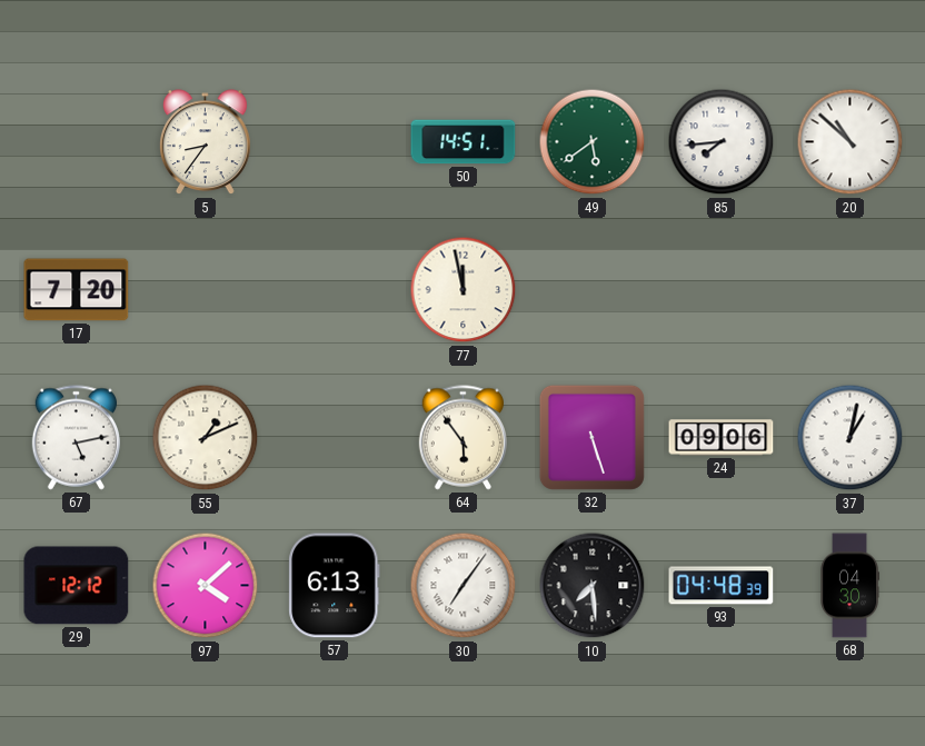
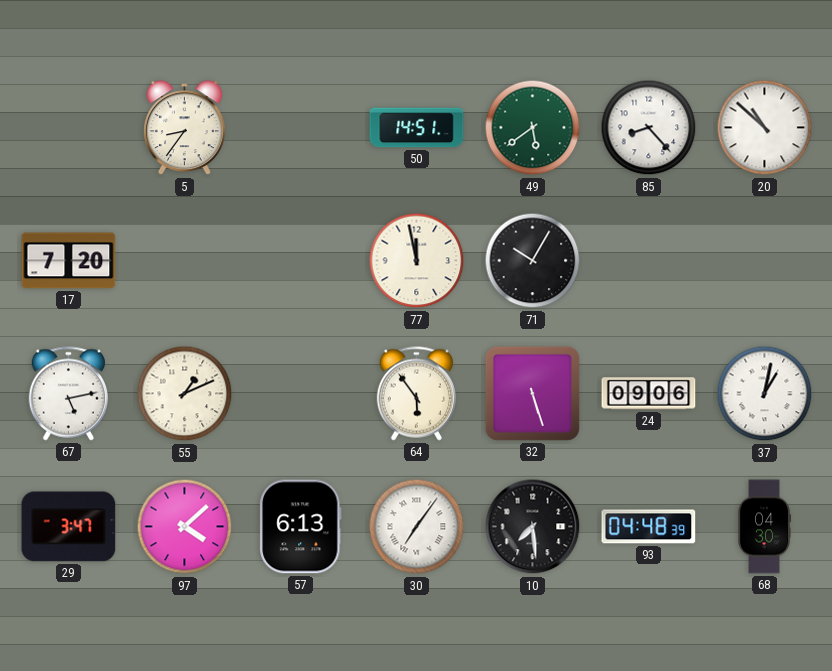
85: 7:44 -> 8:23
71: none -> 10:05
29: 12:12 -> 3:47
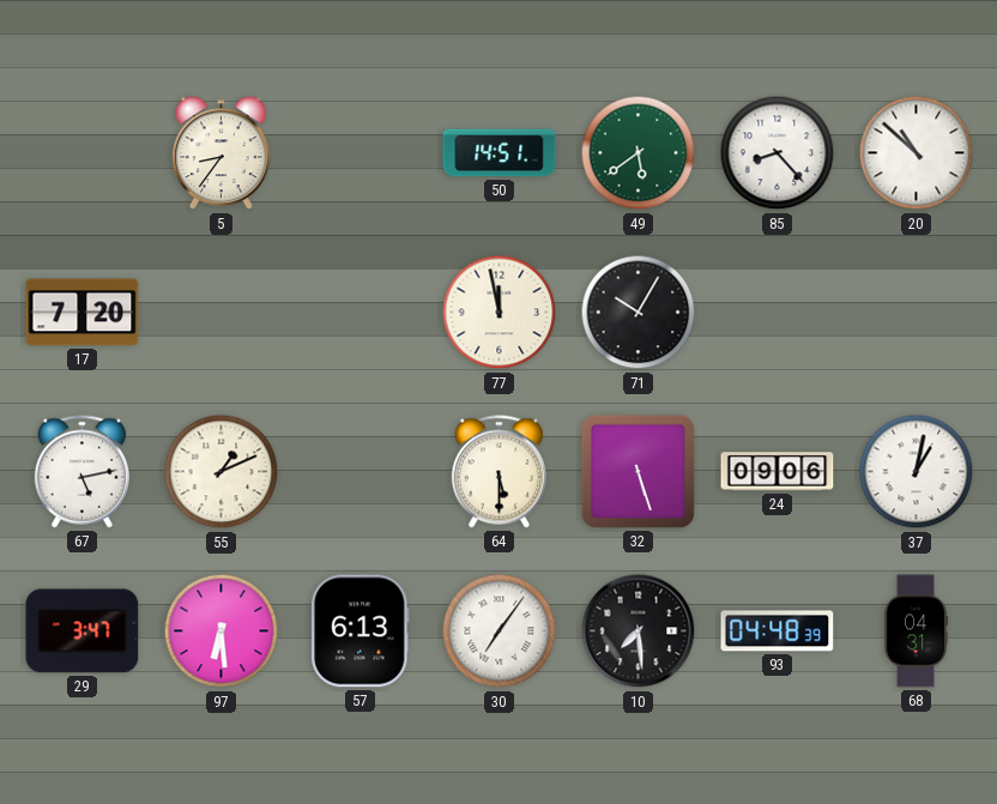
64: 5:54 -> 5:30
97: 4:08 -> 6:29
68: 04:30 -> 04:31
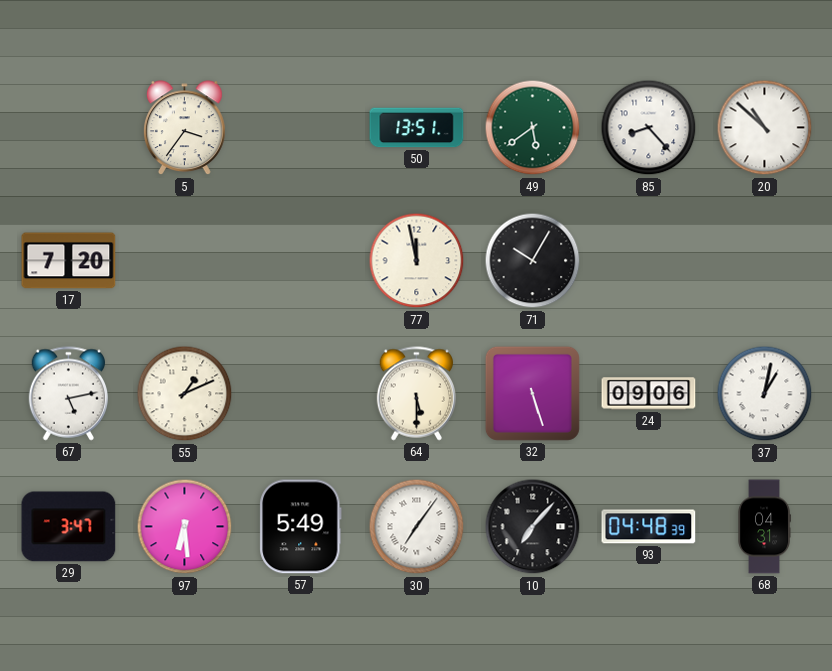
5: 8:36 -> 3:36
50: 14:51 -> 13:51
57: 6:13 -> 5:49
10: 7:29 -> 7:07
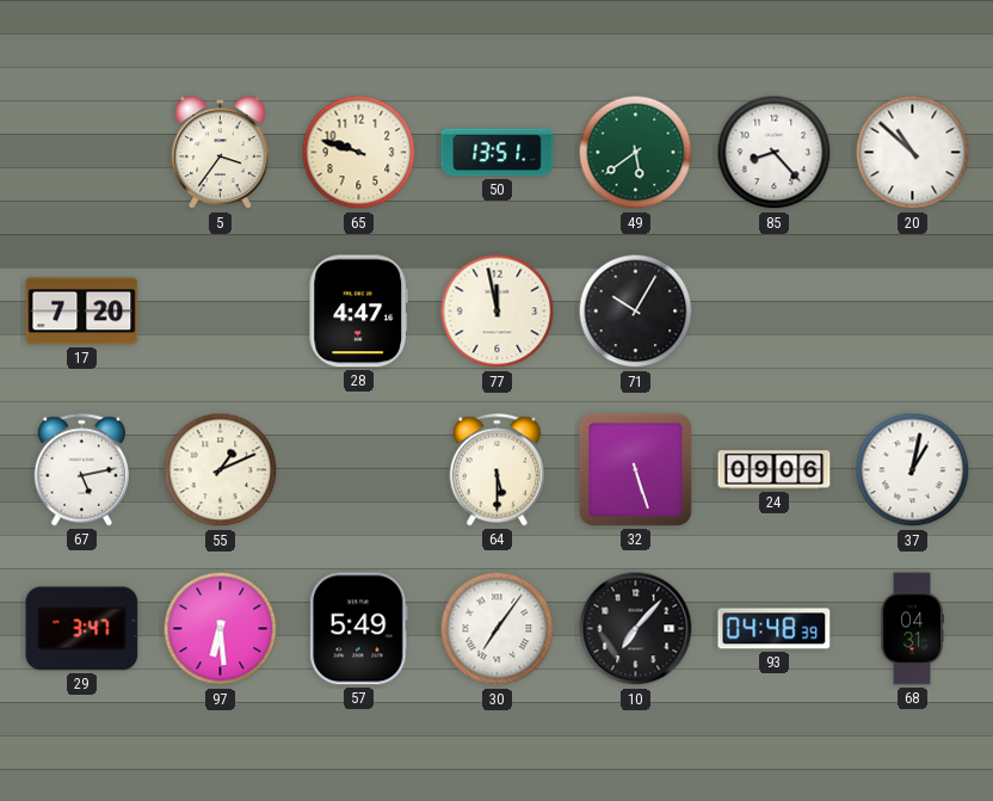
65: none -> 9:48
28: none -> 4:47
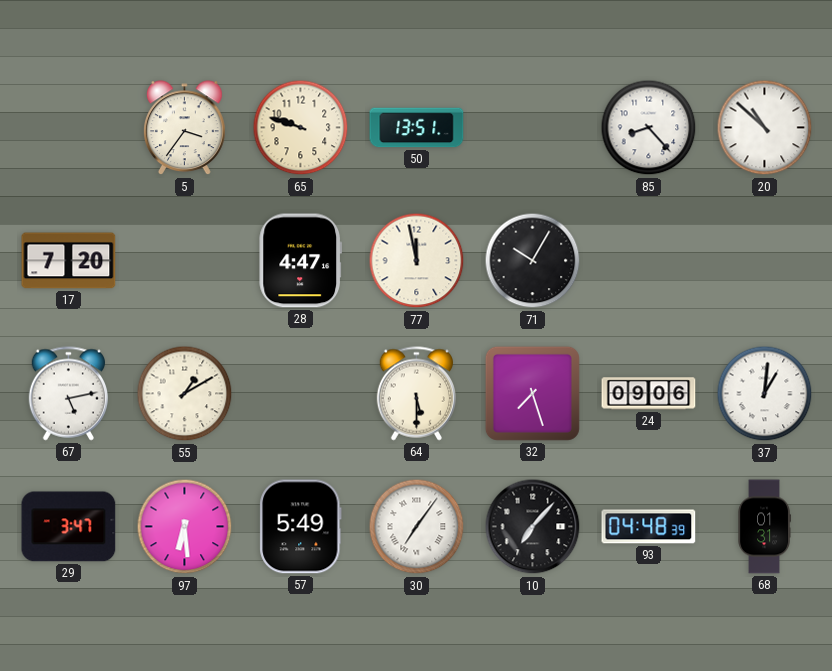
49: 5:39 -> none
55: 1:11 -> 1:10
32: 5:27 -> 7:27
37: 1:02 -> 1:01
68: 04:31 -> 01:31
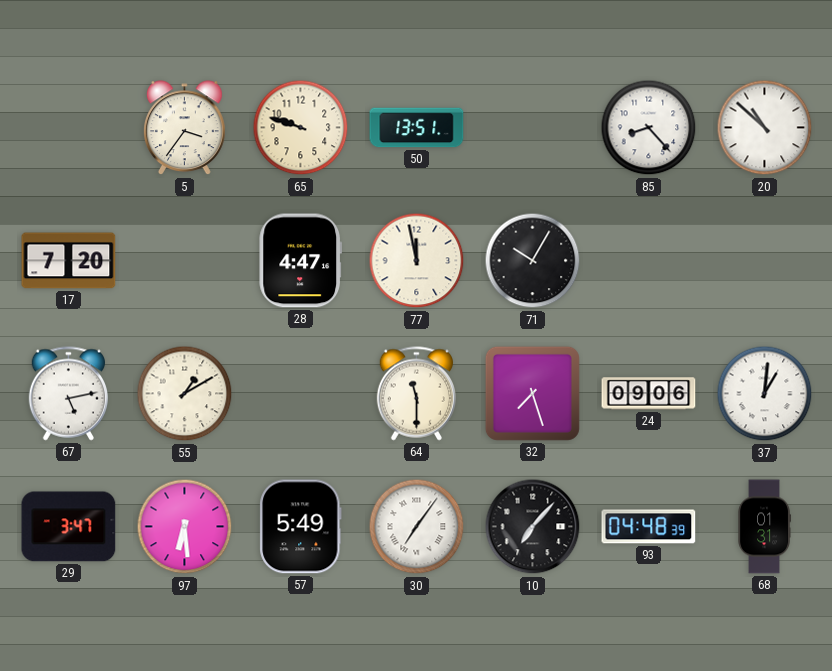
64: 5:30 -> 11:30
